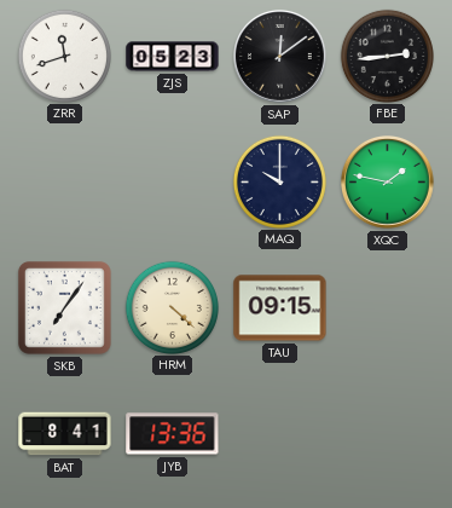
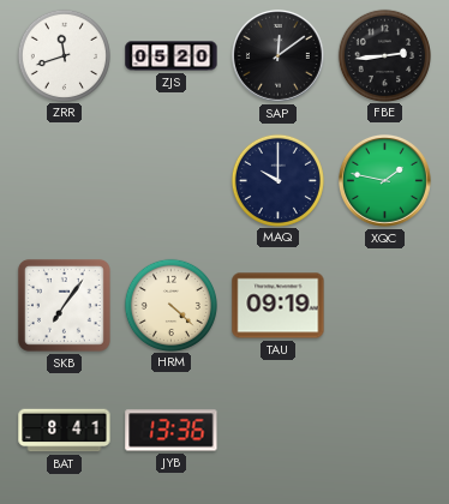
ZJS: 05:23 -> 05:20
TAU: 09:15 -> 09:19
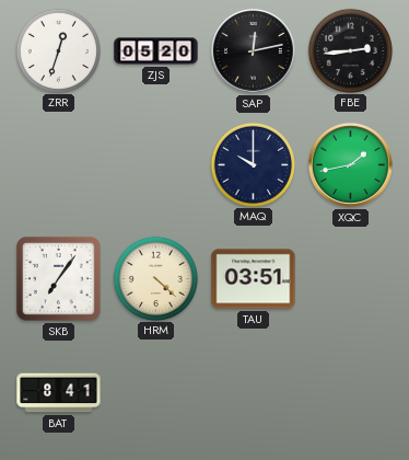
ZRR: 11:42 -> 12:33
SAP: 12:09 -> 12:13
XQC: 1:47 -> 1:43
TAU: 09:19 -> 03:51
JYB: 13:36 -> none
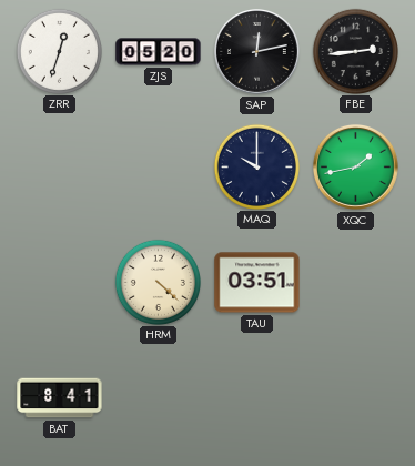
SKB: 7:06 -> none
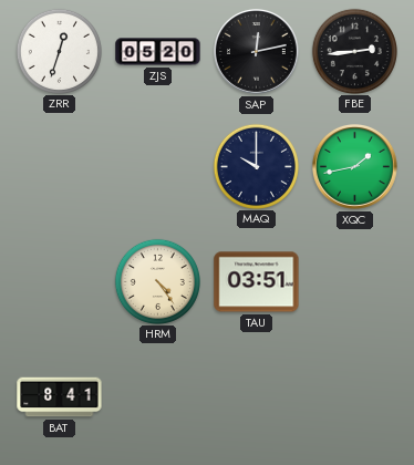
HRM: 4:22 -> 4:24
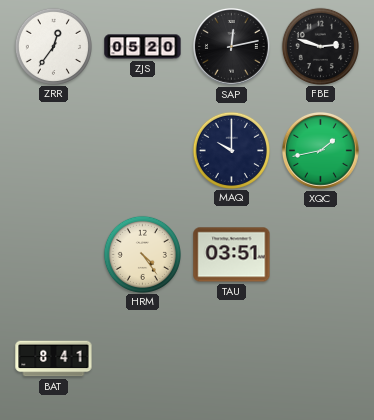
ZRR: 12:33 -> 12:36
FBE: 2:44 -> 2:48
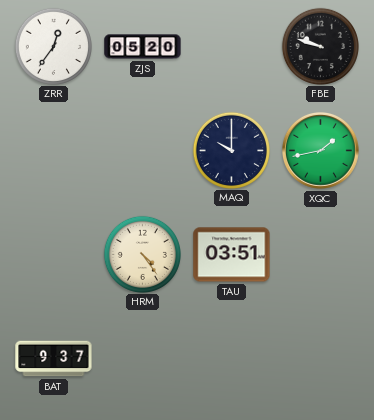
SAP: 12:13 -> none
FBE: 2:48 -> 9:48
BAT: 8:41 -> 9:37
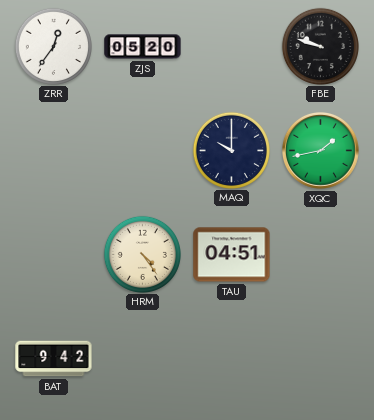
TAU: 03:51 -> 04:51
BAT: 9:37 -> 9:42
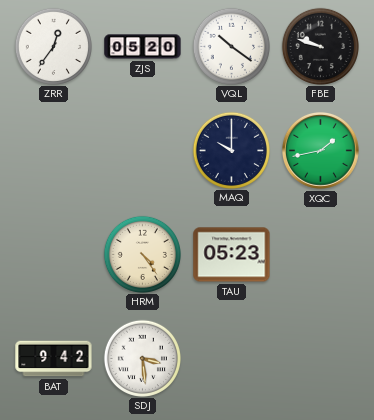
VQL: none -> 10:21
TAU: 04:51 -> 05:23
SDJ: none -> 3:29
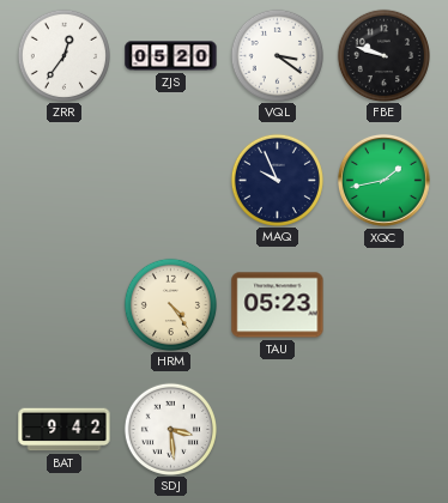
VQL: 10:21 -> 3:21
MAQ: 10:00 -> 9:56
